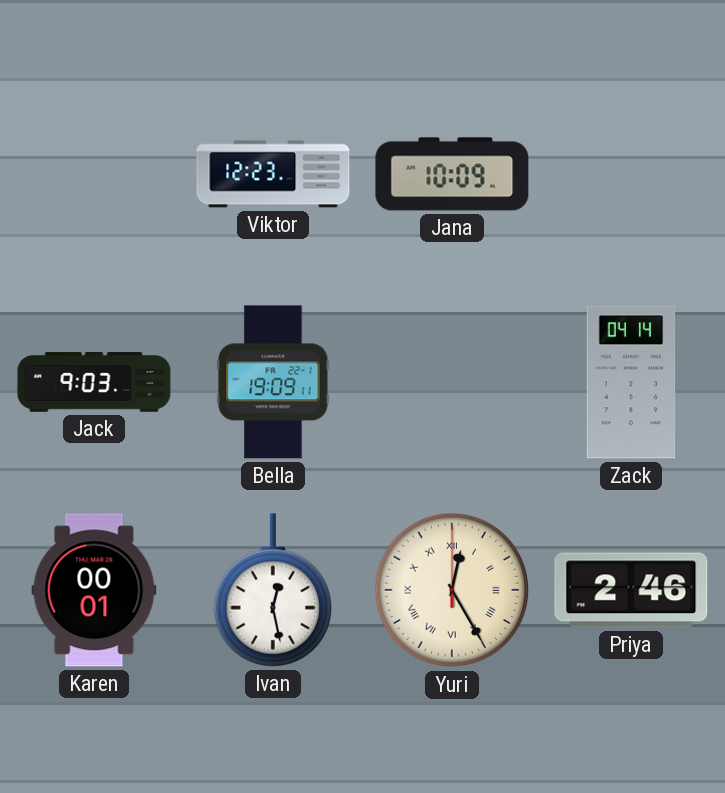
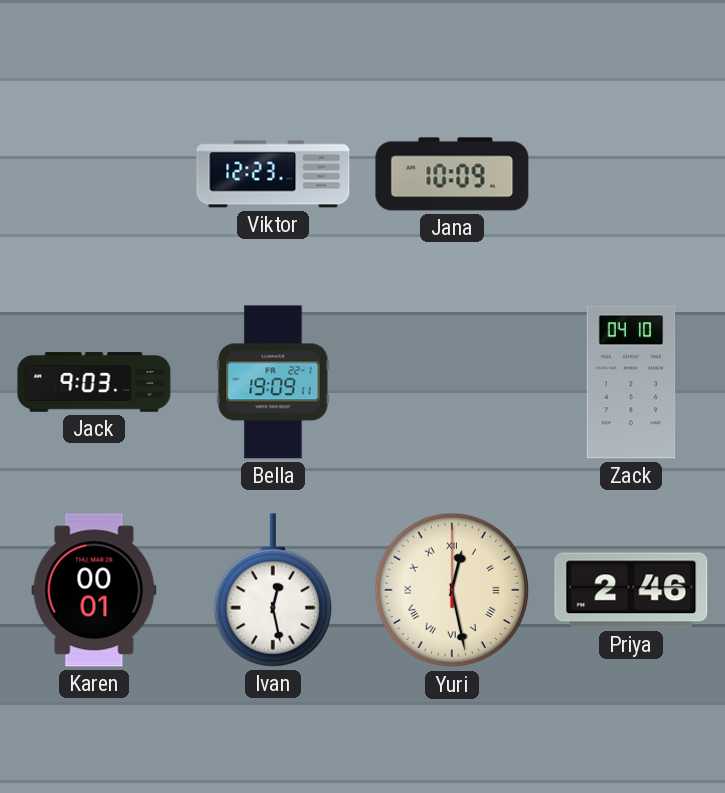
Zack: 04:14 -> 04:10
Yuri: 12:25 -> 12:28
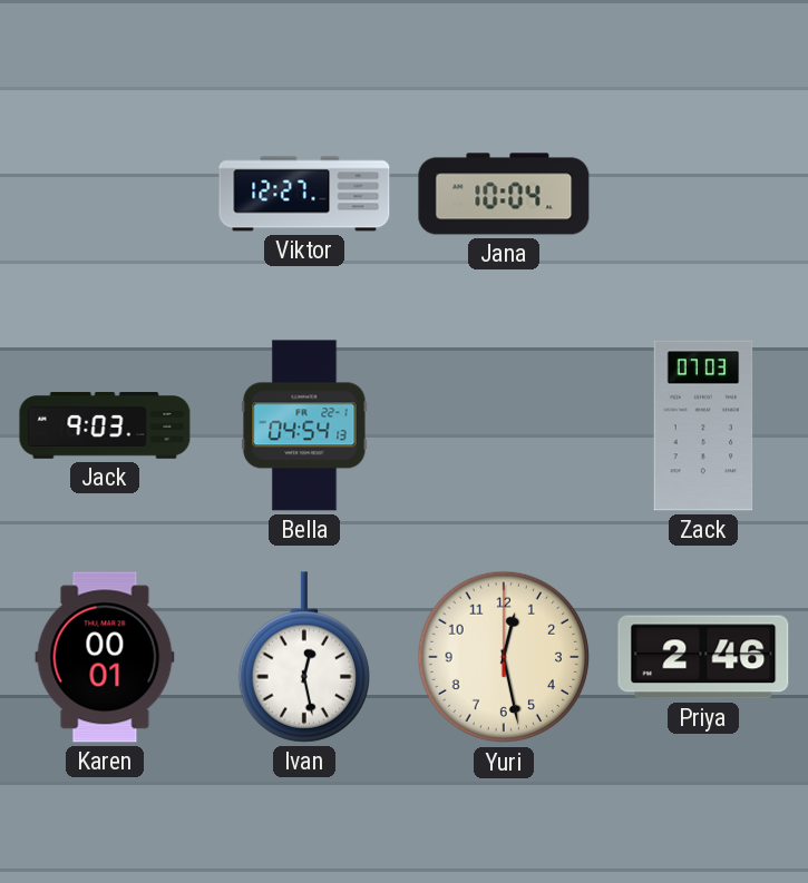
Viktor: 12:23 -> 12:27
Jana: 10:09 -> 10:04
Bella: 19:09 -> 04:54
Zack: 04:10 -> 07:03
Yuri numerals: Roman -> Arabic
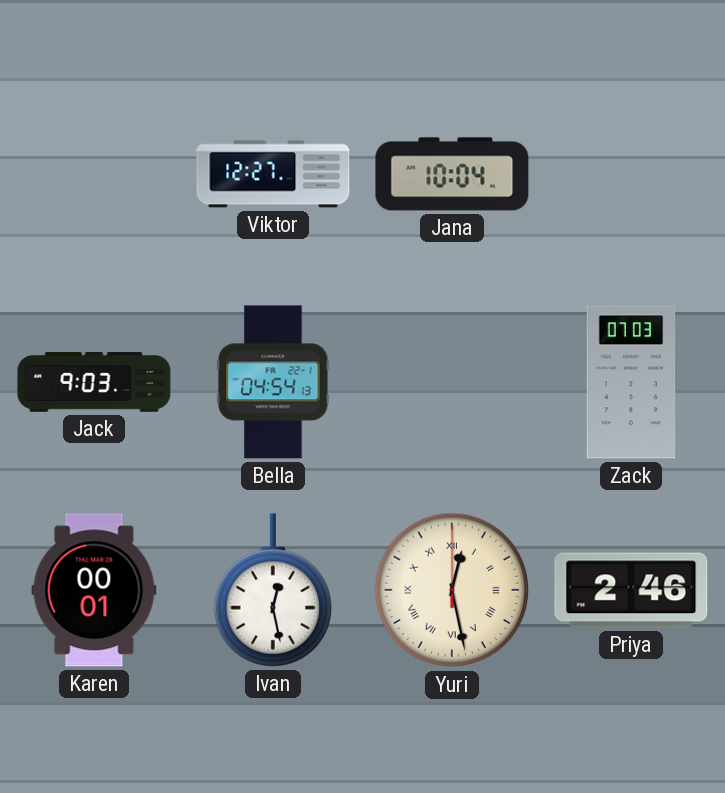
Yuri numerals: Arabic -> Roman
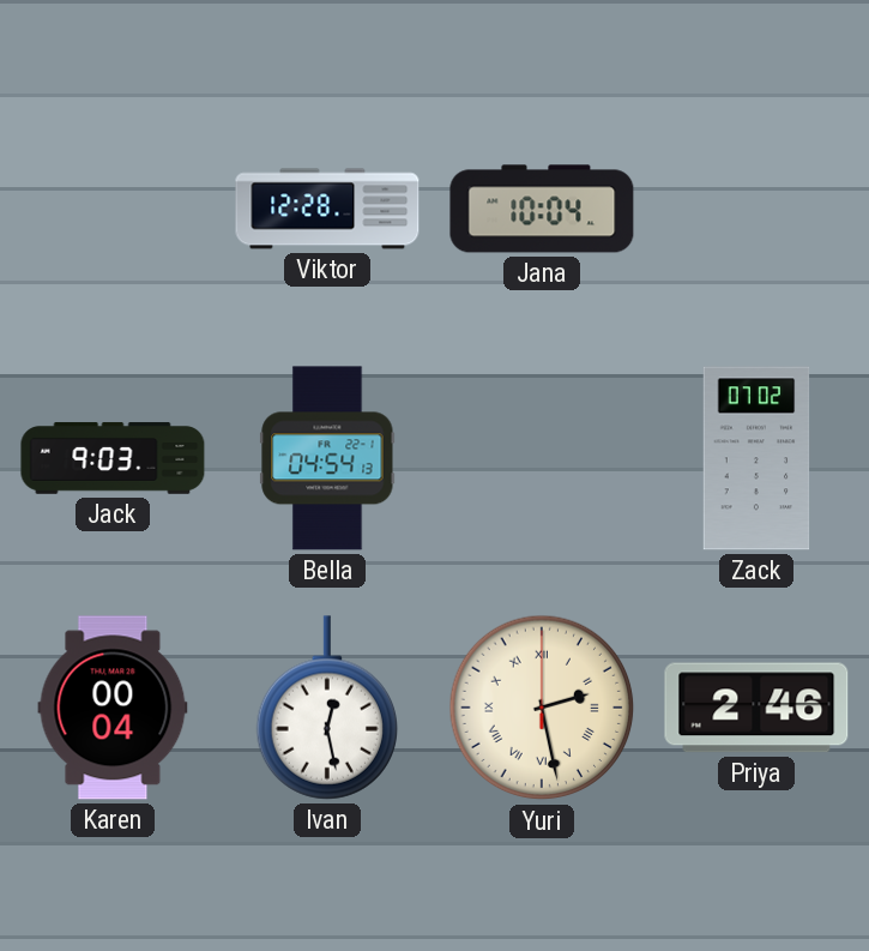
Viktor: 12:27 -> 12:28
Zack: 07:03 -> 07:02
Karen: 00:01 -> 00:04
Yuri: 12:28 -> 2:28
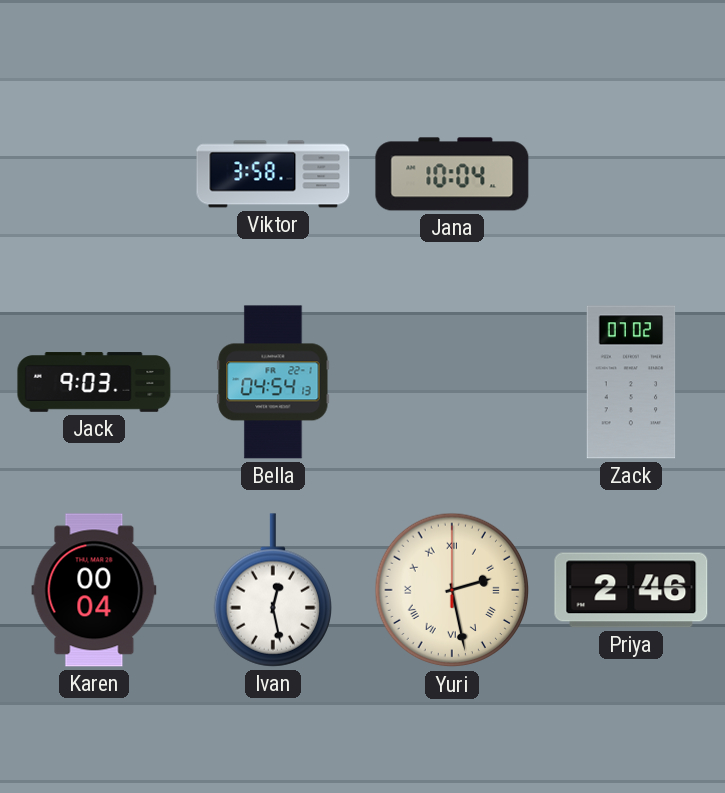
Viktor: 12:28 -> 3:58
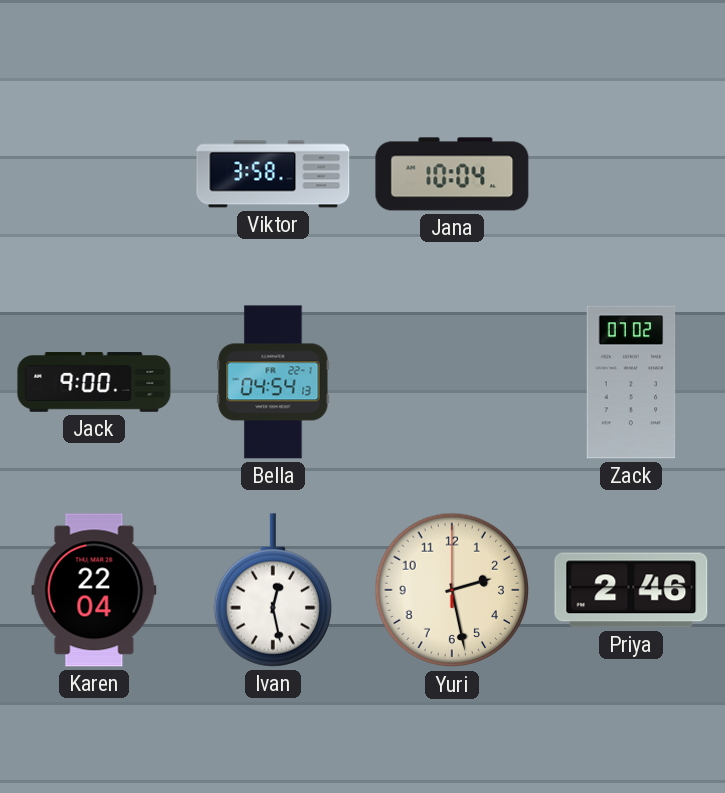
Jack: 9:03 -> 9:00
Karen: 00:04 -> 22:04
Yuri numerals: Roman -> Arabic
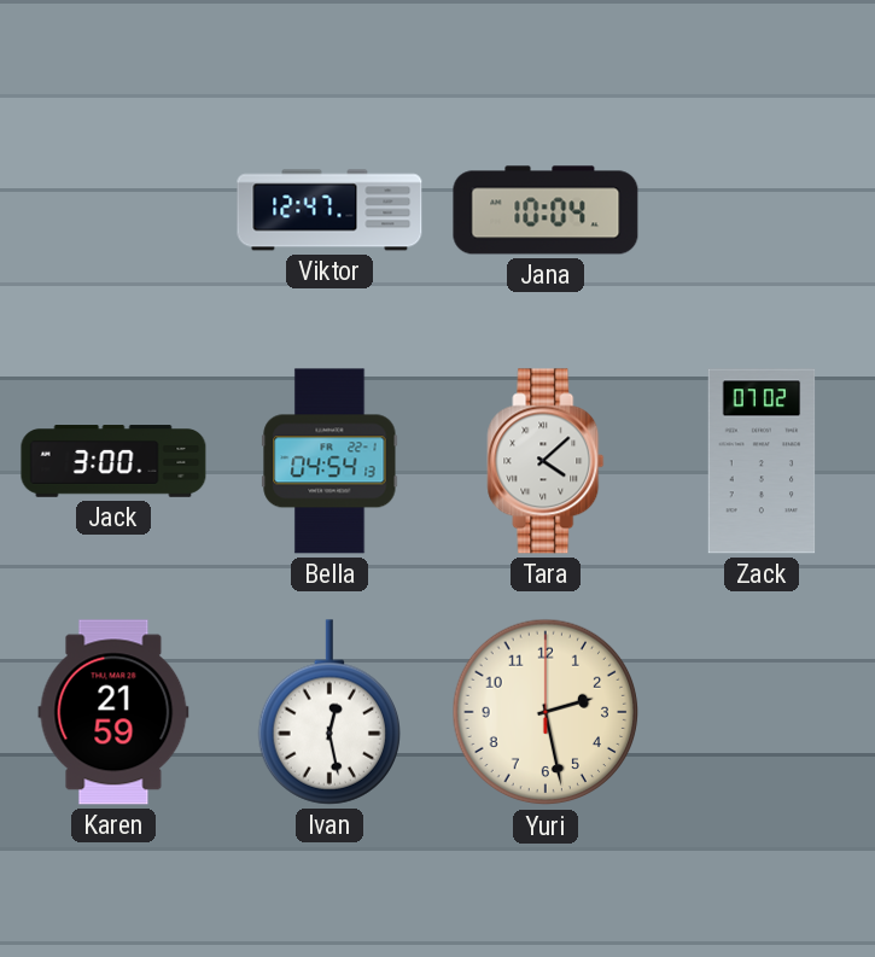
Viktor: 3:58 -> 12:47
Jack: 9:00 -> 3:00
Tara: none -> 4:08
Karen: 22:04 -> 21:59
Priya: 2:46 -> none
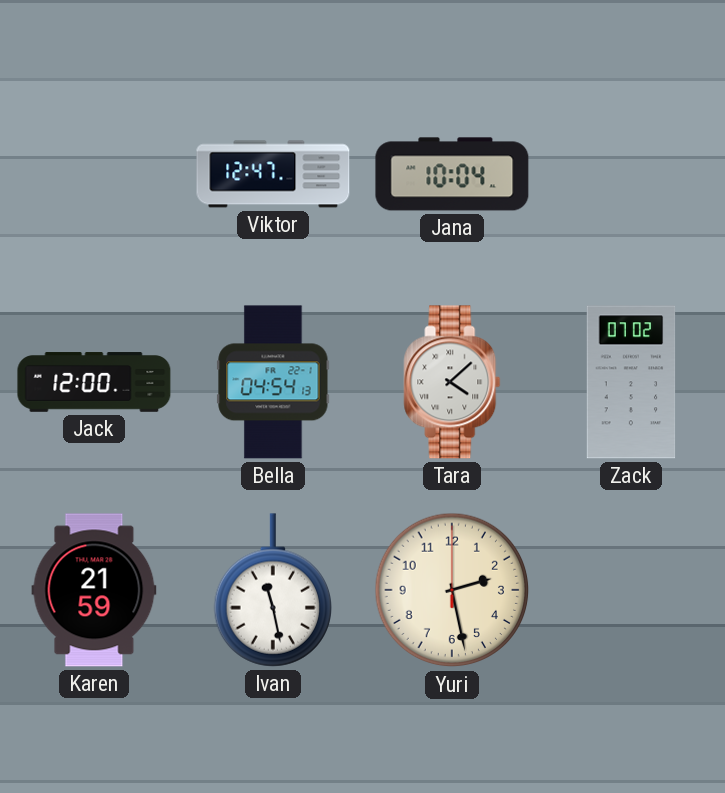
Jack: 3:00 -> 12:00
Ivan: 12:28 -> 11:28
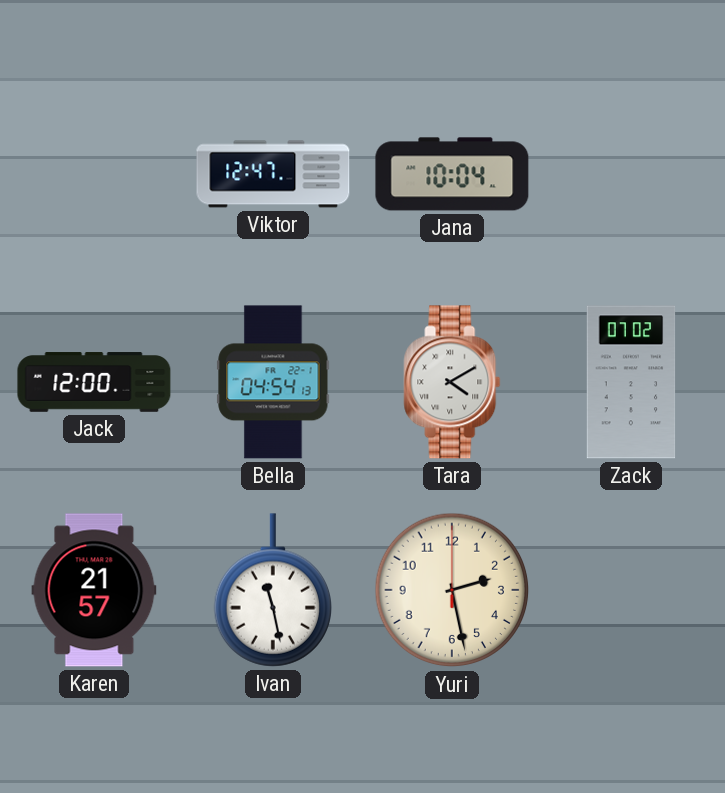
Tara: 4:08 -> 4:10
Karen: 21:59 -> 21:57
